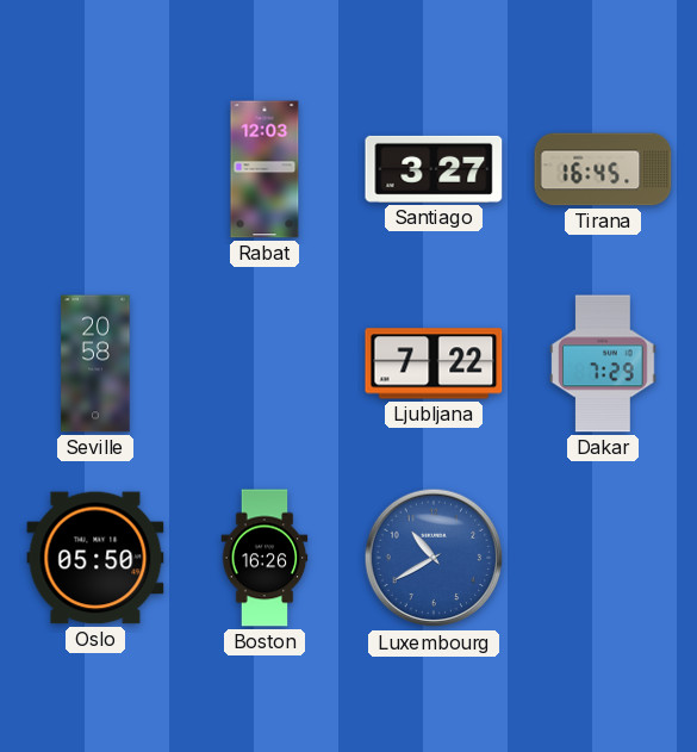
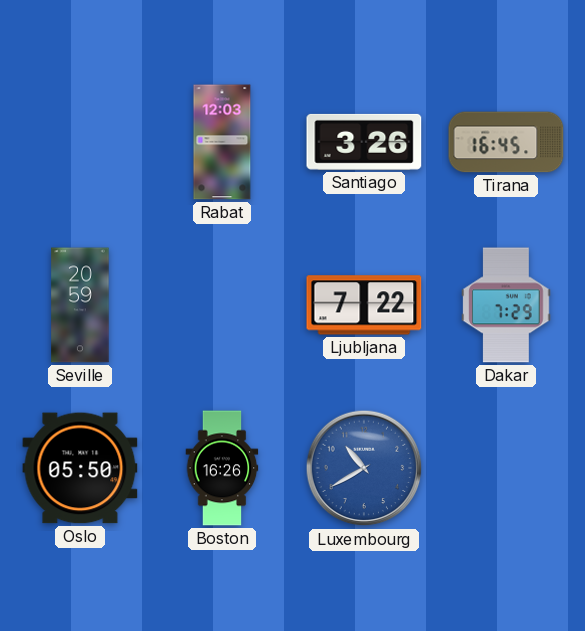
Santiago: 3:27 -> 3:26
Seville: 20:58 -> 20:59
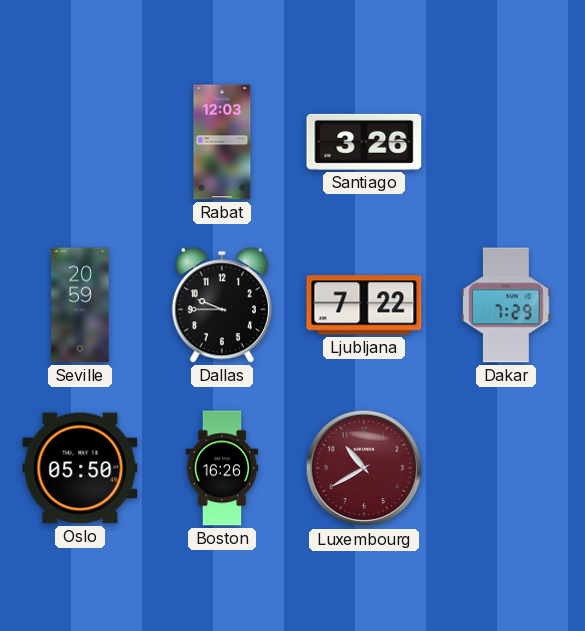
Tirana: 16:45 -> none
Dallas: none -> 9:45
Luxembourg dial: blue -> burgundy
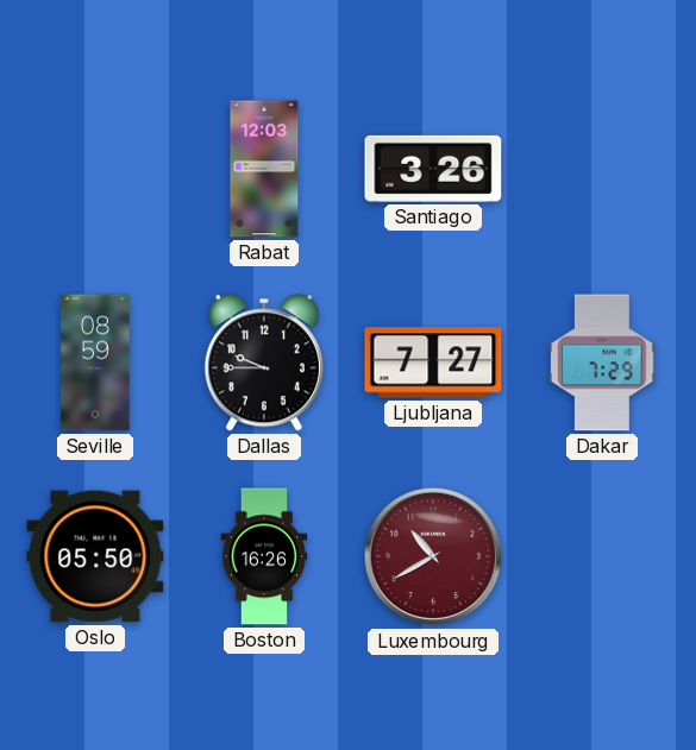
Seville: 20:59 -> 08:59
Ljubljana: 7:22 -> 7:27
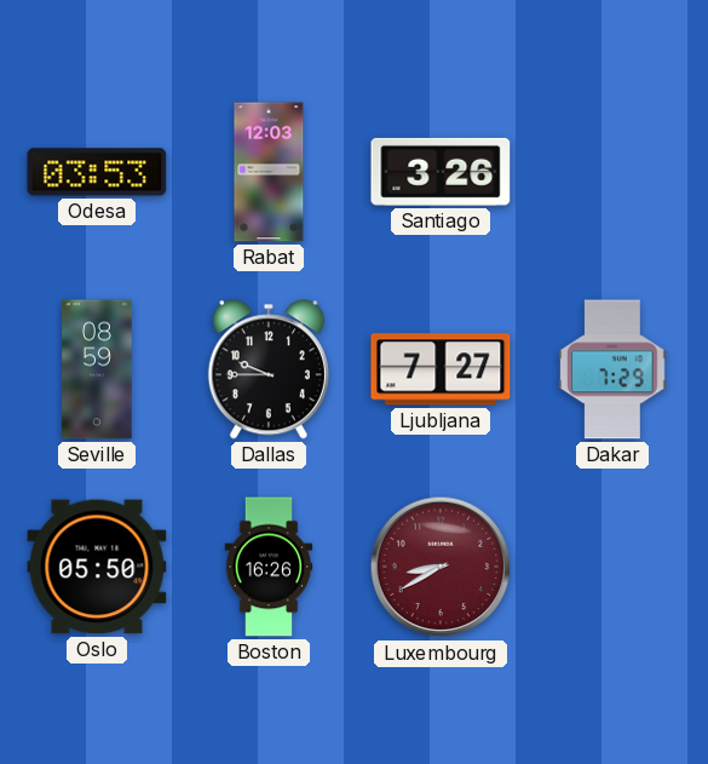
Odesa: none -> 03:53
Luxembourg: 10:40 -> 8:40
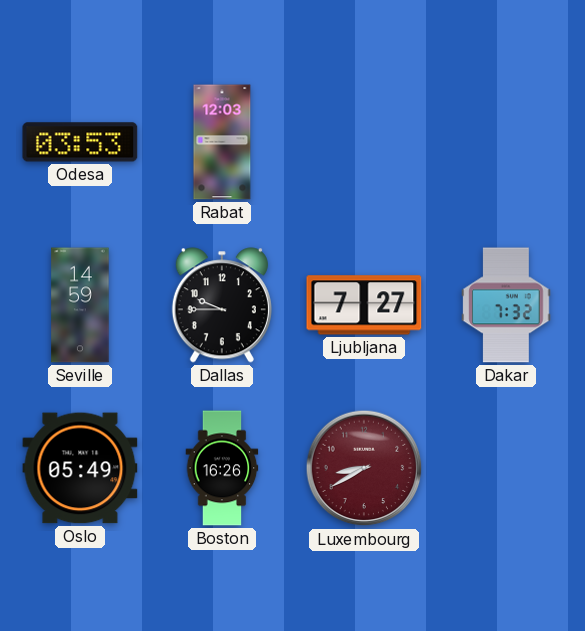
Santiago: 3:26 -> none
Seville: 08:59 -> 14:59
Dakar: 7:29 -> 7:32
Oslo: 05:50 -> 05:49
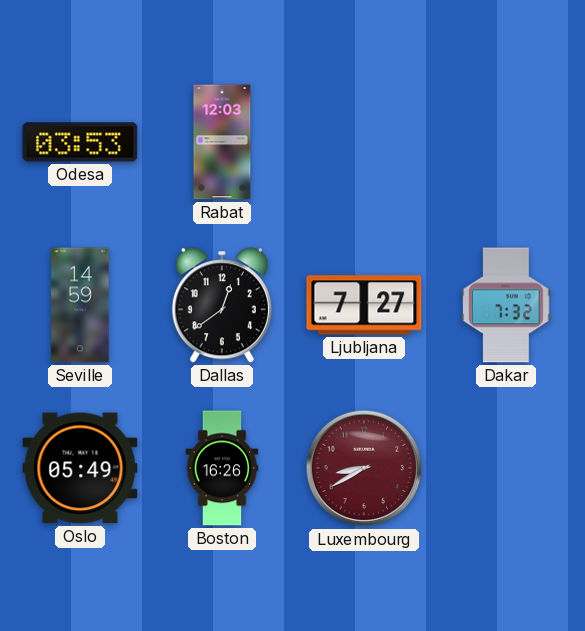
Dallas: 9:45 -> 12:39
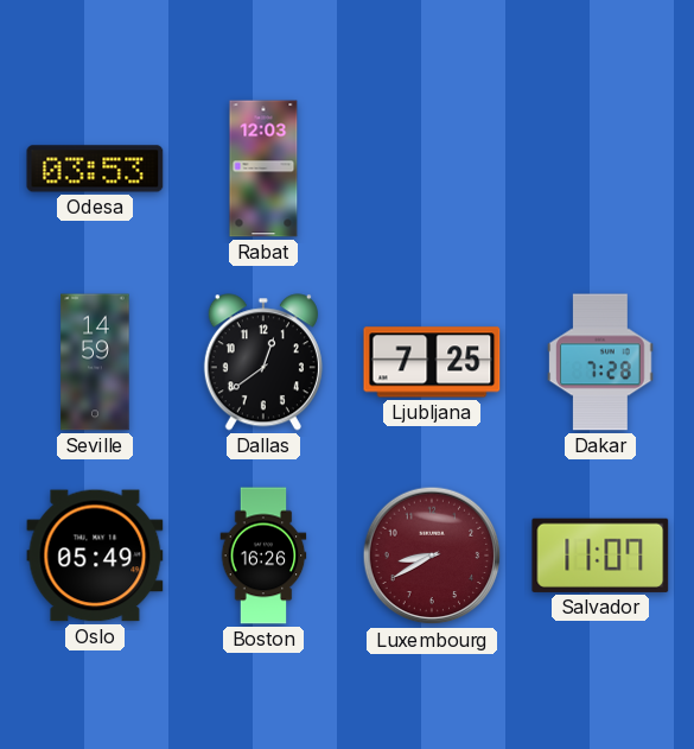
Ljubljana: 7:27 -> 7:25
Dakar: 7:32 -> 7:28
Salvador: none -> 11:07
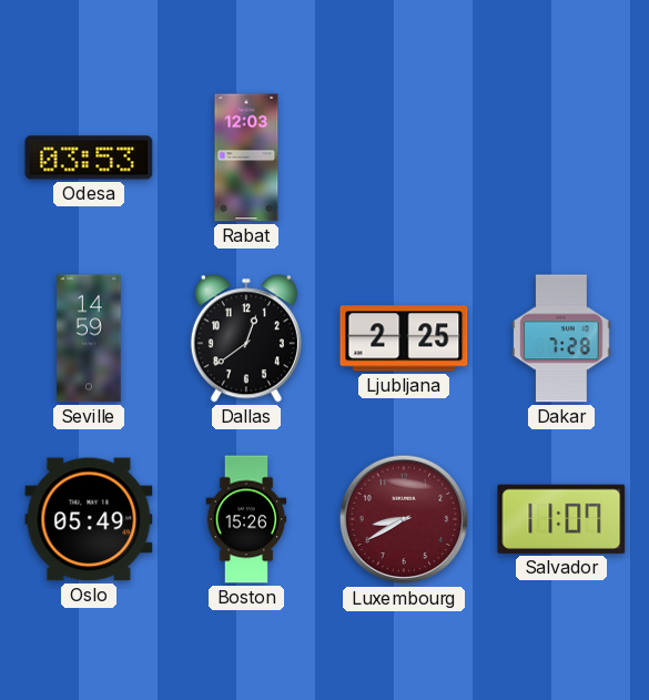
Ljubljana: 7:25 -> 2:25
Boston: 16:26 -> 15:26
